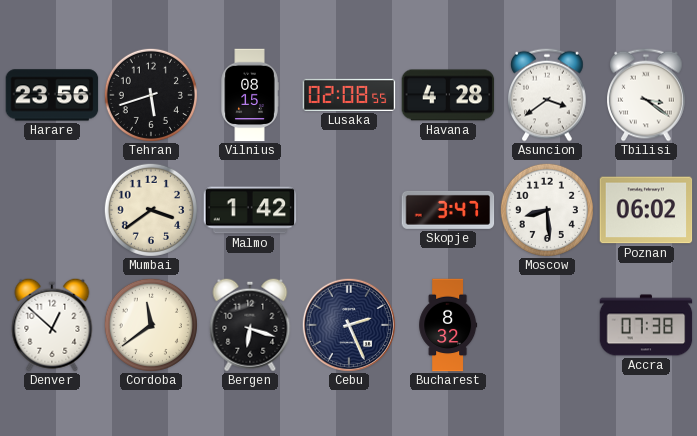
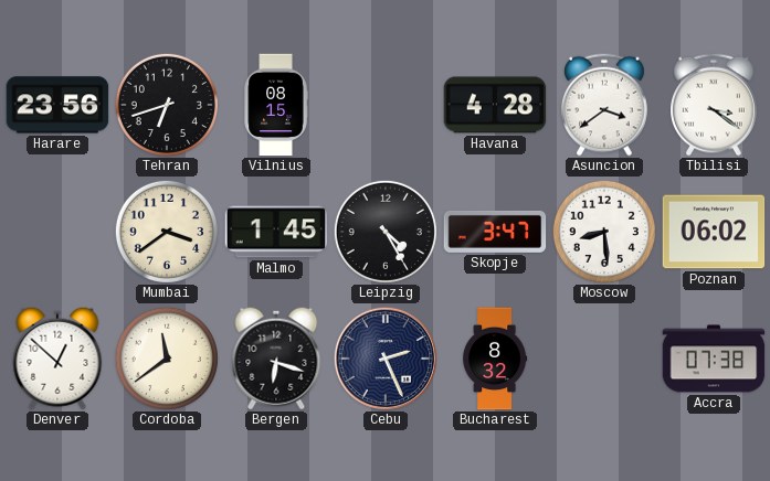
Tehran: 5:42 -> 6:42
Lusaka: 02:08 -> none
Malmo: 1:42 -> 1:45
Leipzig: none -> 4:25
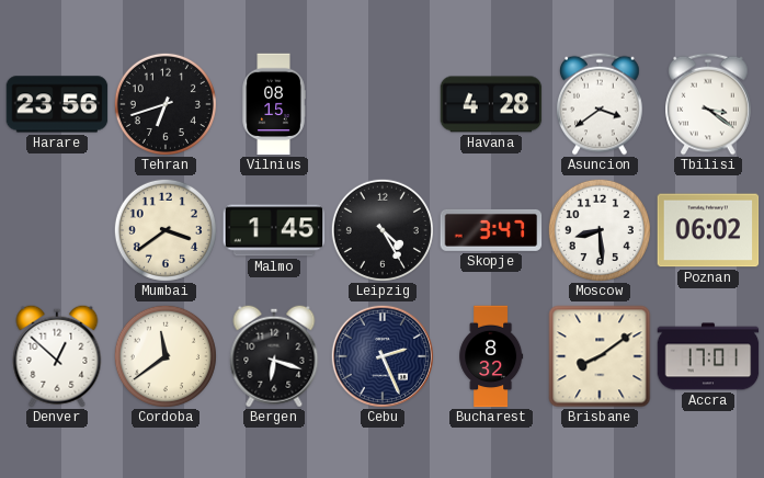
Brisbane: none -> 8:09
Accra: 07:38 -> 17:01
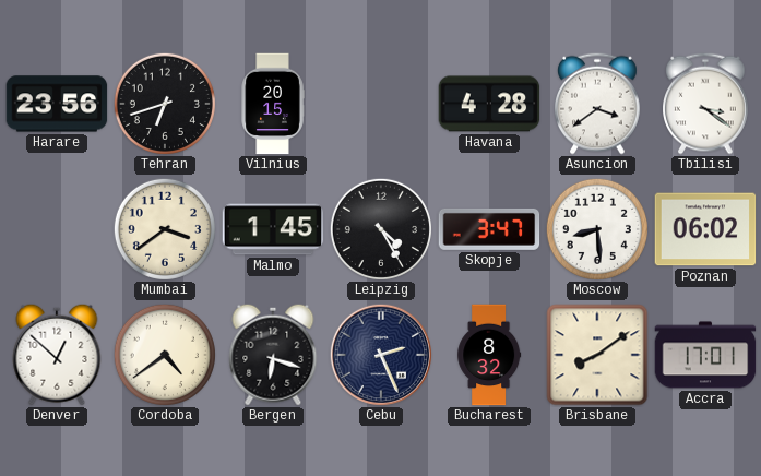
Vilnius: 08:15 -> 20:15
Cordoba: 11:39 -> 4:39
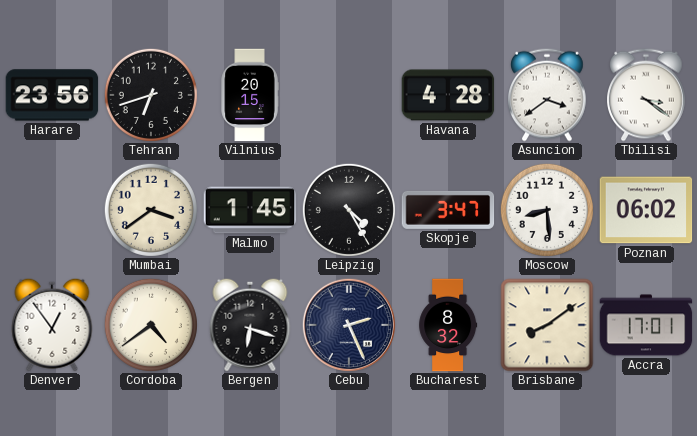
Denver: 12:52 -> 12:54
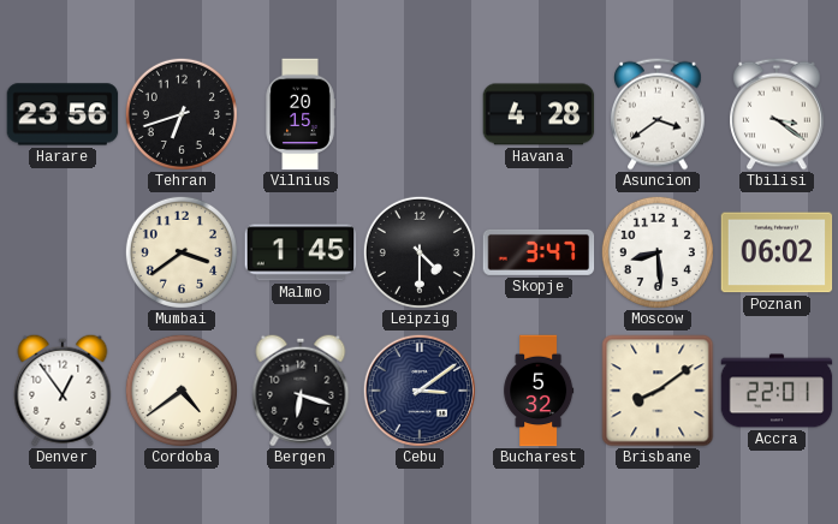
Leipzig: 4:25 -> 4:30
Cebu: 2:26 -> 3:09
Bucharest: 8:32 -> 5:32
Accra: 17:01 -> 22:01
